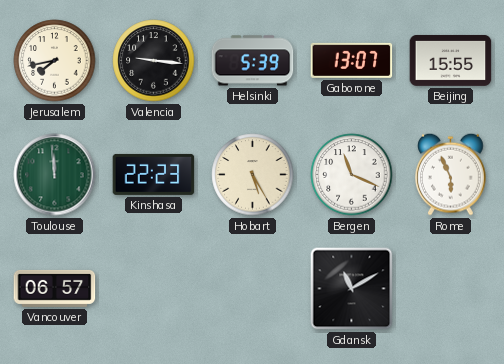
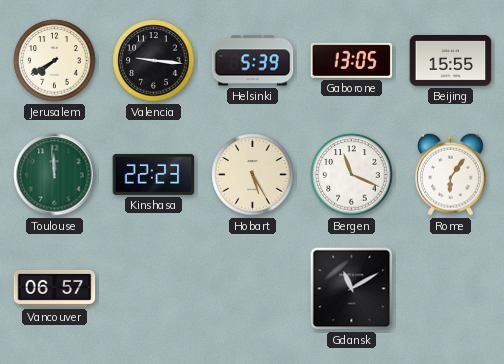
Jerusalem: 7:43 -> 7:40
Gaborone: 13:07 -> 13:05
Rome: 5:56 -> 6:06
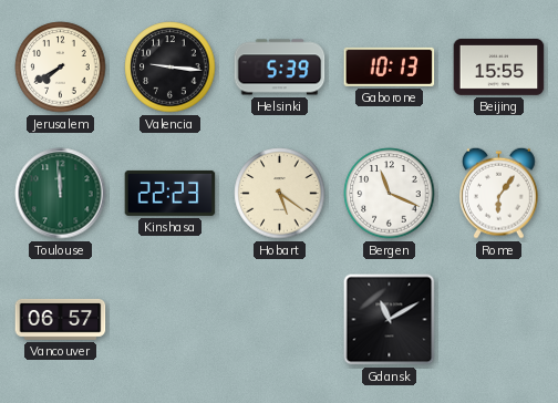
Gaborone: 13:05 -> 10:13
Hobart: 5:25 -> 5:21
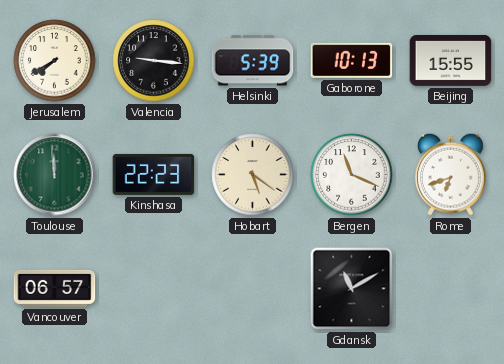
Rome: 6:06 -> 6:42
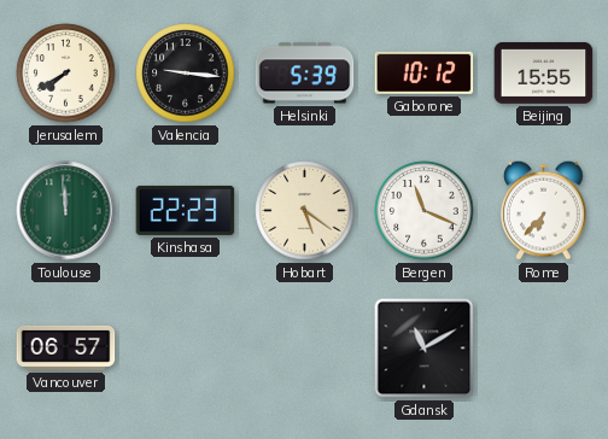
Gaborone: 10:13 -> 10:12
Rome: 6:42 -> 6:37
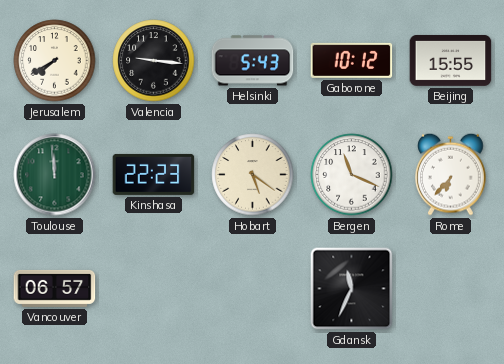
Helsinki: 5:39 -> 5:43
Gdansk: 11:10 -> 11:34
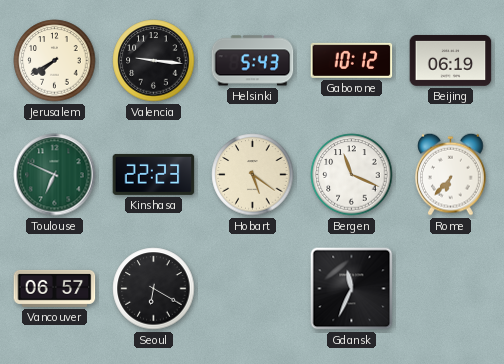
Beijing: 15:55 -> 06:19
Toulouse: 11:59 -> 6:49
Seoul: none -> 6:20
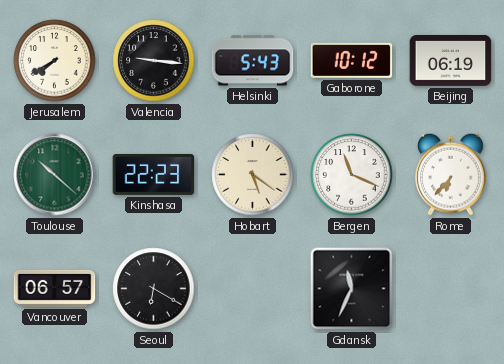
Toulouse: 6:49 -> 10:22
